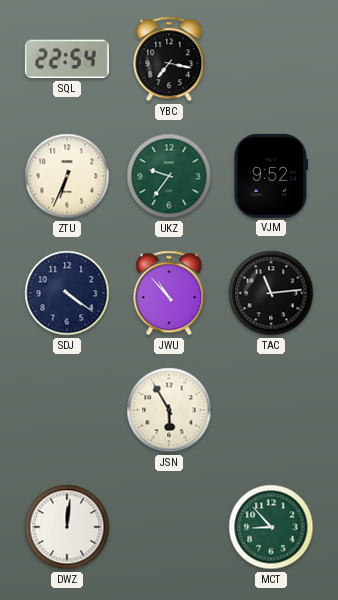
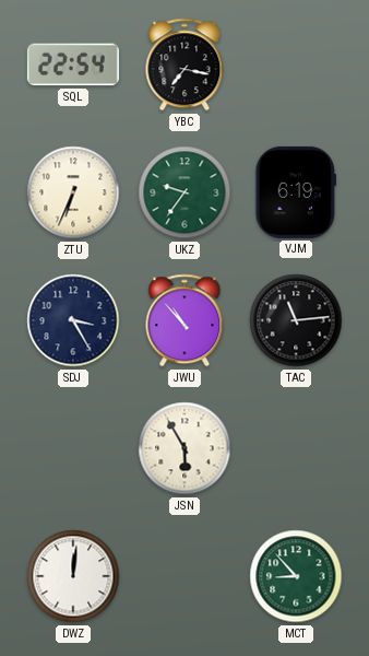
VJM: 9:52 -> 6:19
SDJ: 4:21 -> 3:25
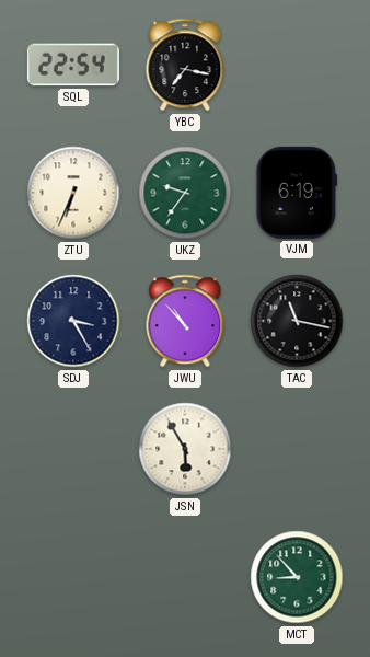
TAC: 11:14 -> 11:17
DWZ: 12:01 -> none
